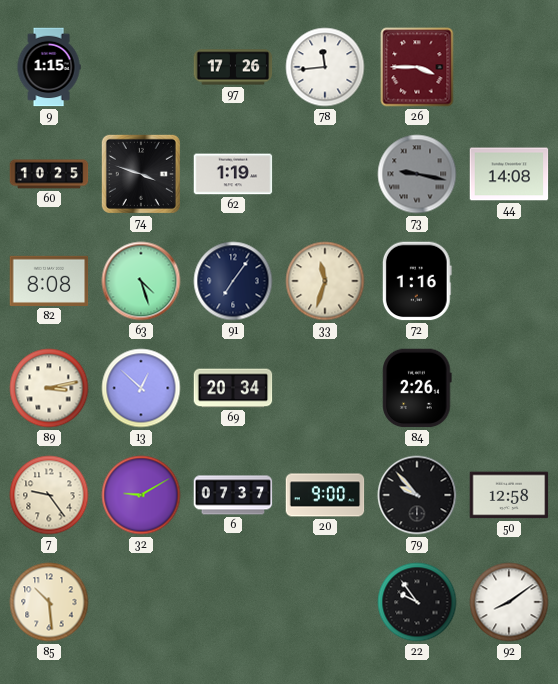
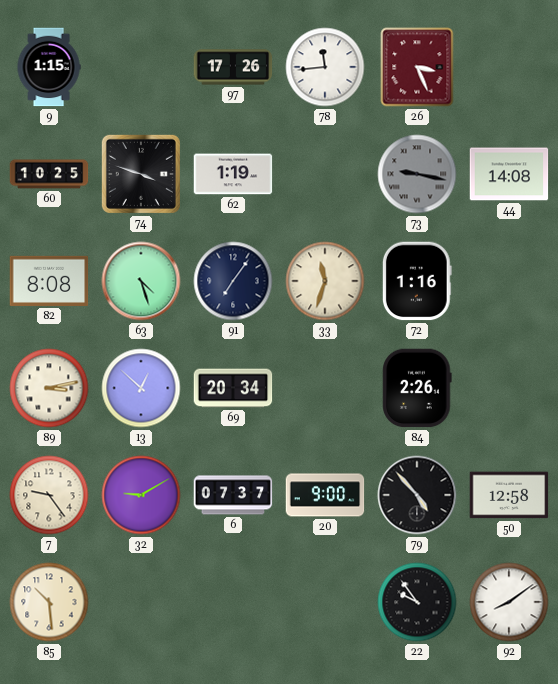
26: 3:45 -> 3:26
79: 9:53 -> 4:53
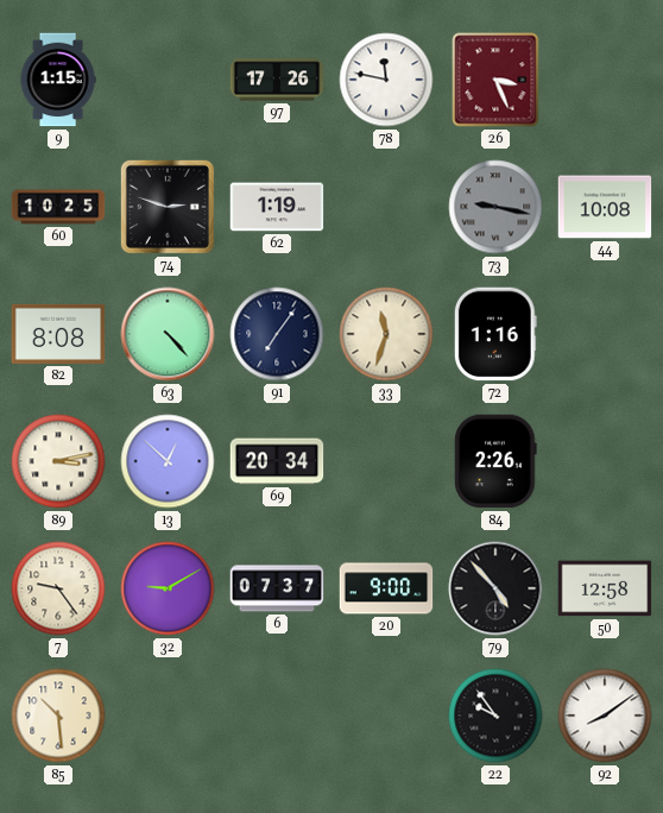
78: 11:44 -> 11:47
74: 3:48 -> 2:48
44: 14:08 -> 10:08
63: 4:27 -> 4:23
